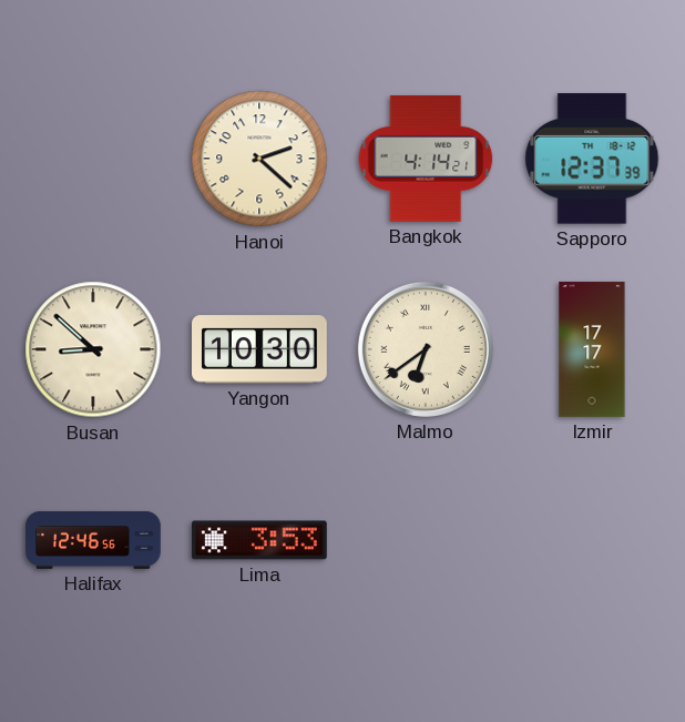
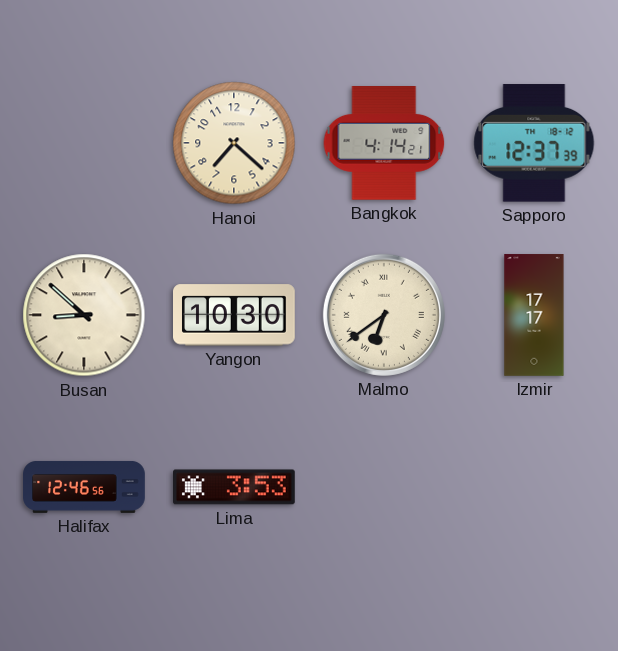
Hanoi: 2:22 -> 7:22
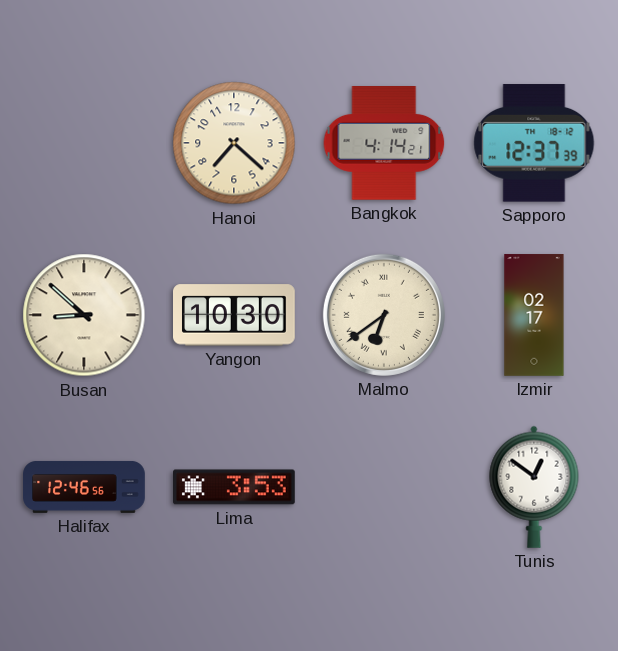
Izmir: 17:17 -> 02:17
Tunis: none -> 12:51
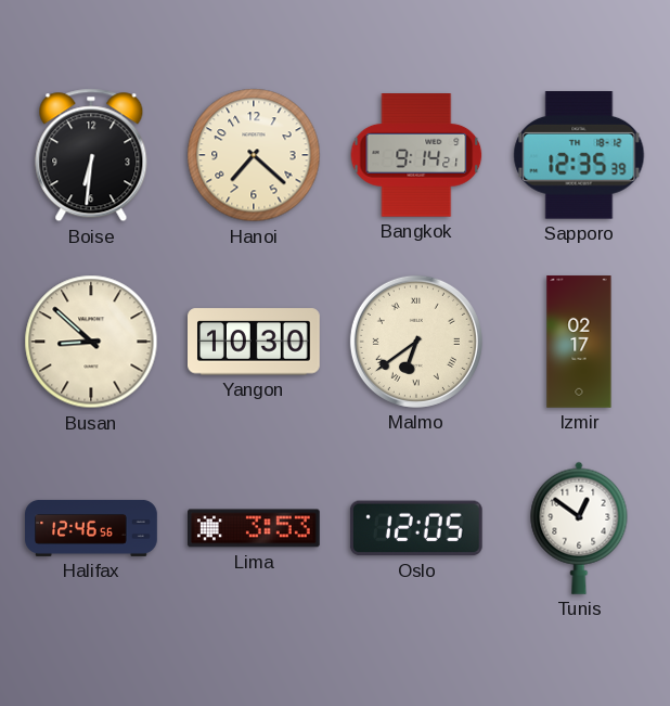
Boise: none -> 6:31
Bangkok: 4:14 -> 9:14
Sapporo: 12:37 -> 12:35
Oslo: none -> 12:05
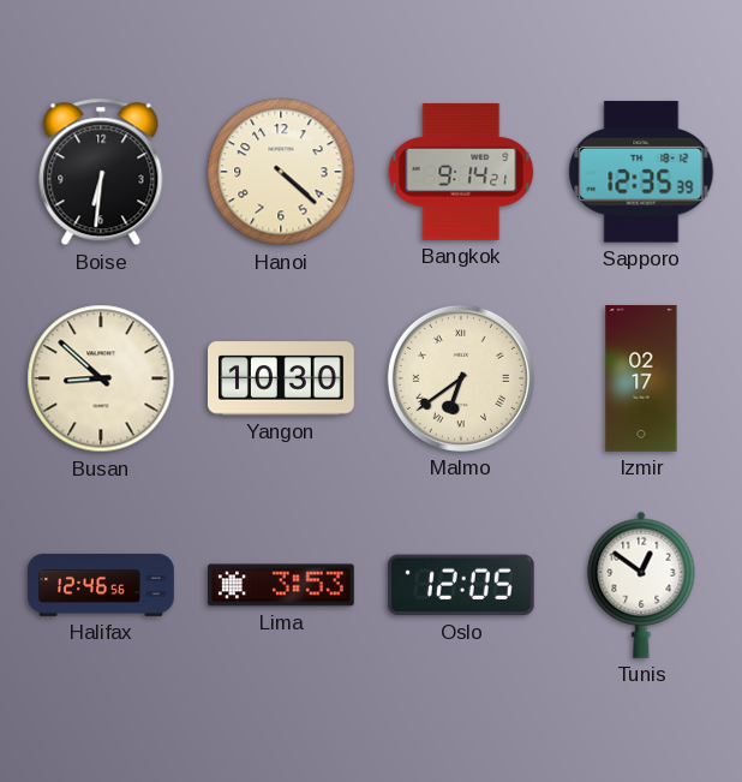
Hanoi: 7:22 -> 4:22
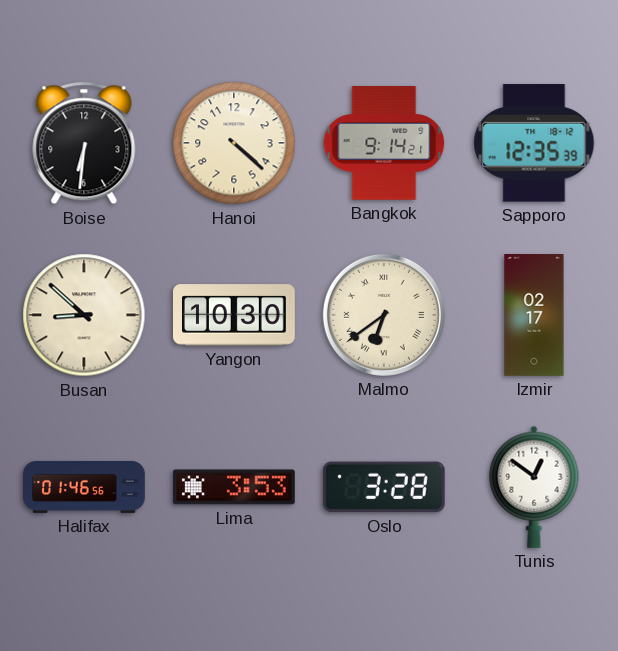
Halifax: 12:46 -> 01:46
Oslo: 12:05 -> 3:28
